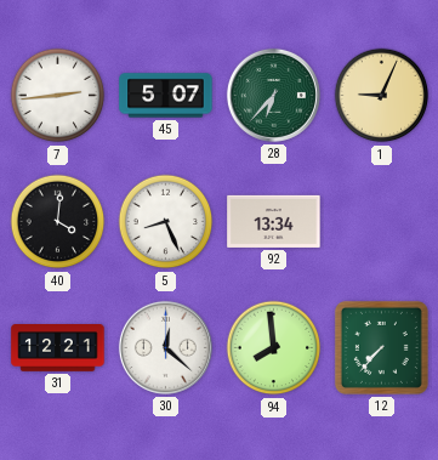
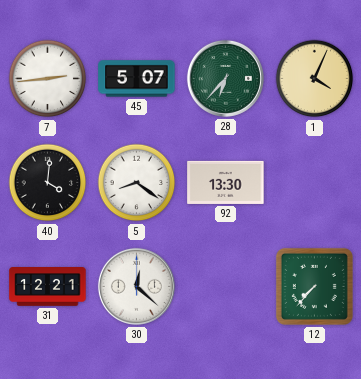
1: 9:04 -> 4:04
5: 8:26 -> 8:21
92: 13:34 -> 13:30
94: 7:59 -> none
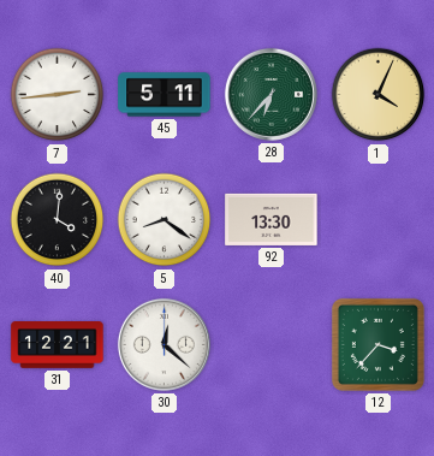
45: 5:07 -> 5:11
12: 7:37 -> 3:37
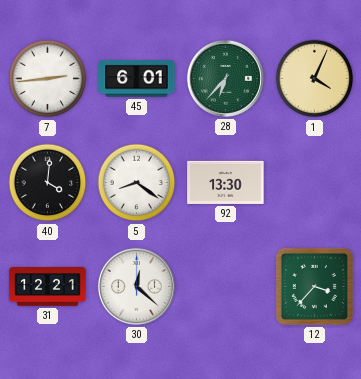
45: 5:11 -> 6:01
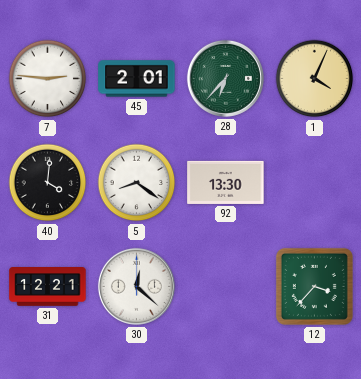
7: 2:44 -> 2:46
45: 6:01 -> 2:01
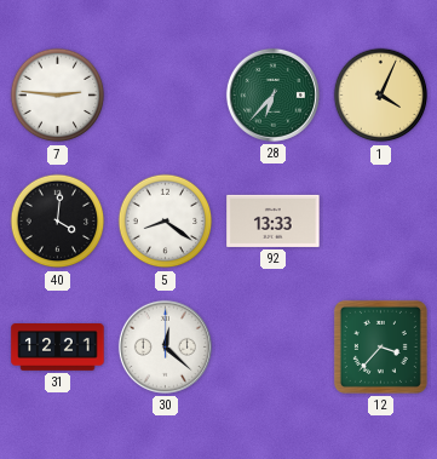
45: 2:01 -> none
92: 13:30 -> 13:33
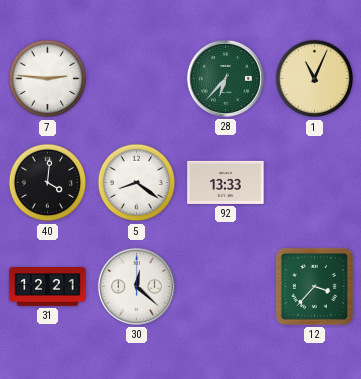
1: 4:04 -> 11:04
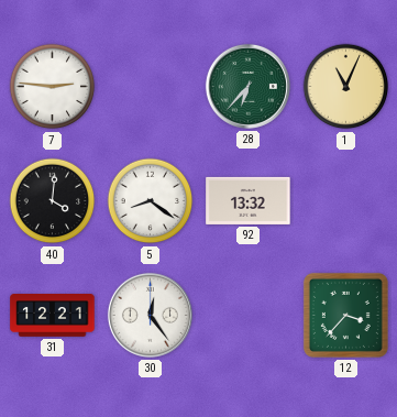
92: 13:33 -> 13:32
30: 12:22 -> 12:24
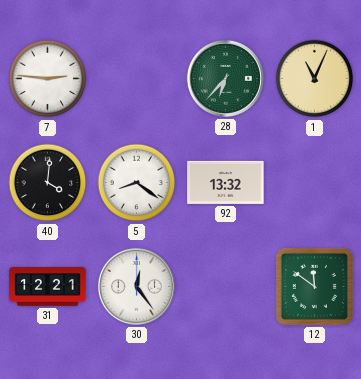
12: 3:37 -> 11:51
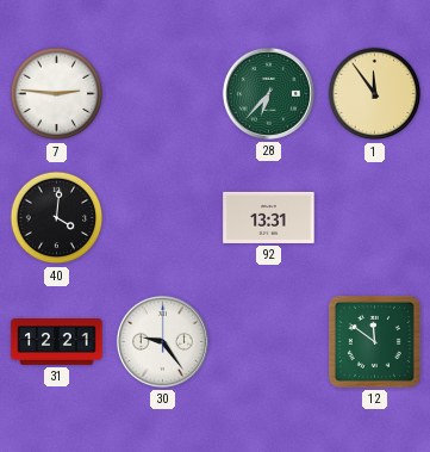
1: 11:04 -> 11:54
5: 8:21 -> none
92: 13:32 -> 13:31
30: 12:24 -> 9:24
